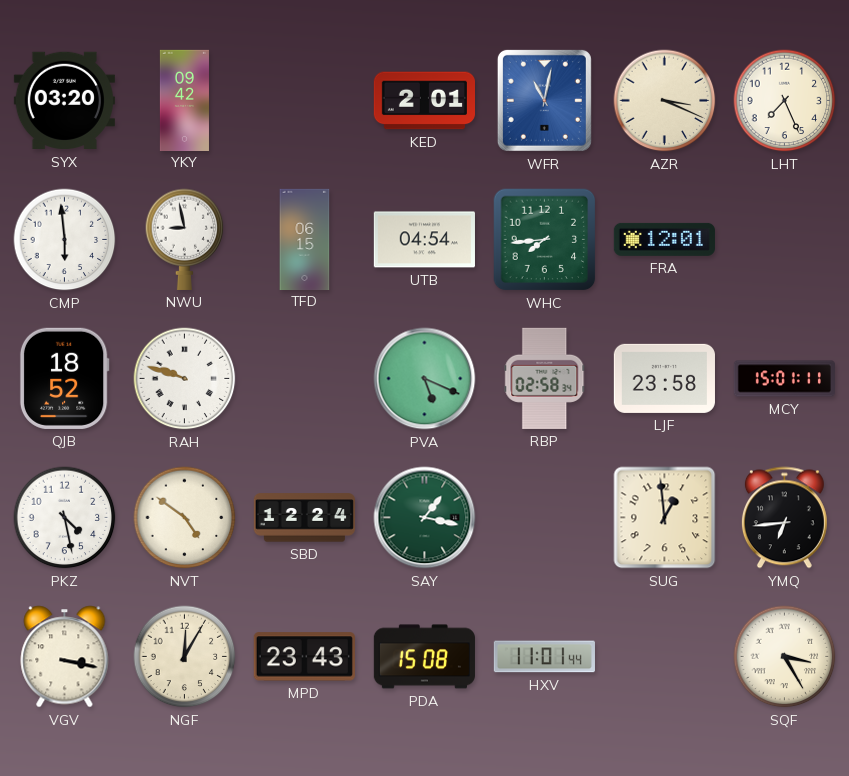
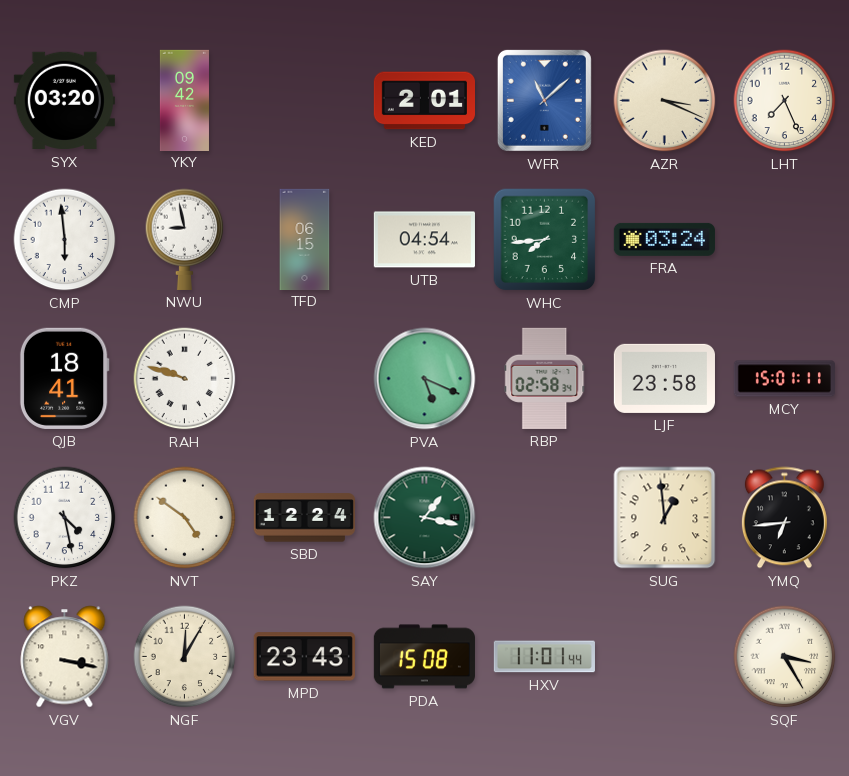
WFR: 11:02 -> 11:08
FRA: 12:01 -> 03:24
QJB: 18:52 -> 18:41
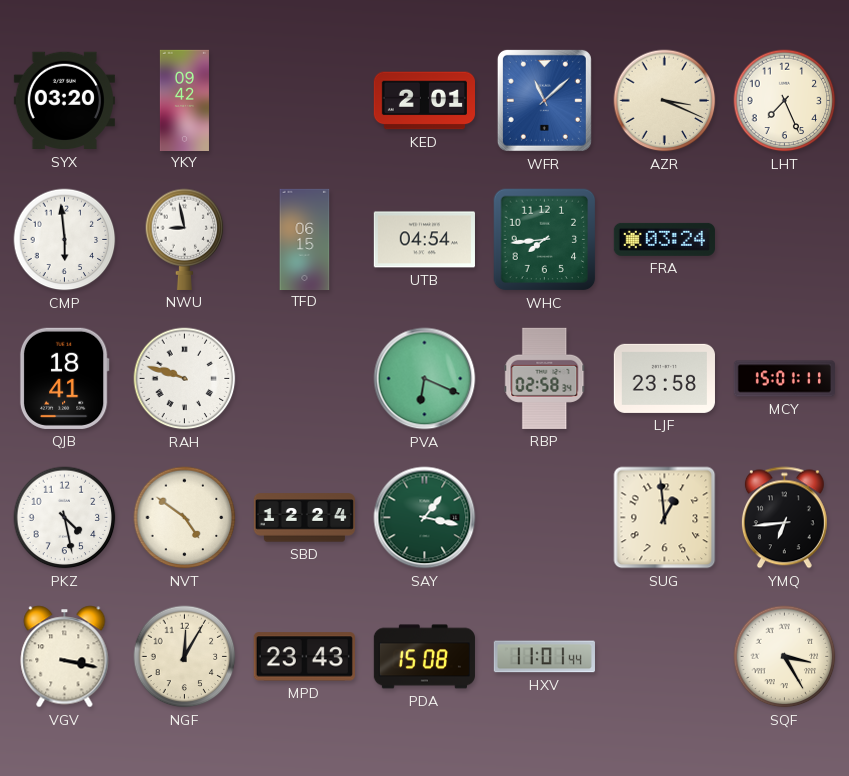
PVA: 5:19 -> 6:19
